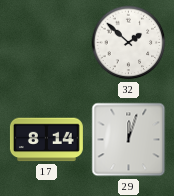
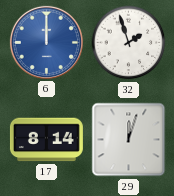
6: none -> 12:00
32: 1:52 -> 1:57
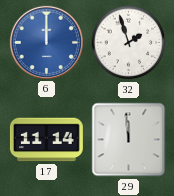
17: 8:14 -> 11:14
29: 12:03 -> 11:59
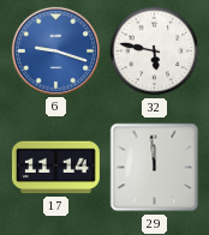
6: 12:00 -> 9:18
32: 1:57 -> 5:47
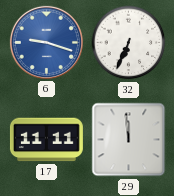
32: 5:47 -> 6:34
17: 11:14 -> 11:11
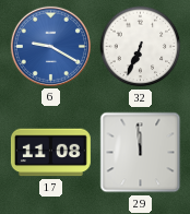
6: 9:18 -> 9:20
17: 11:11 -> 11:08
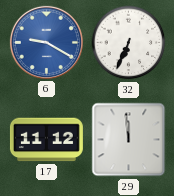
17: 11:08 -> 11:12
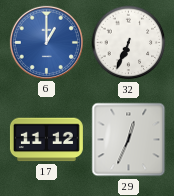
6: 9:20 -> 1:00
29: 11:59 -> 12:34
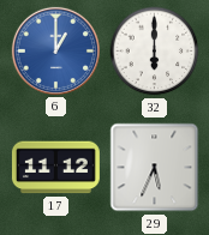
32: 6:34 -> 6:00
29: 12:34 -> 5:34
